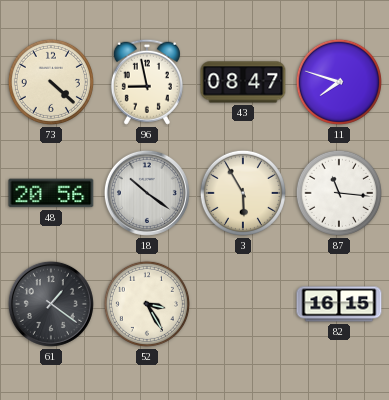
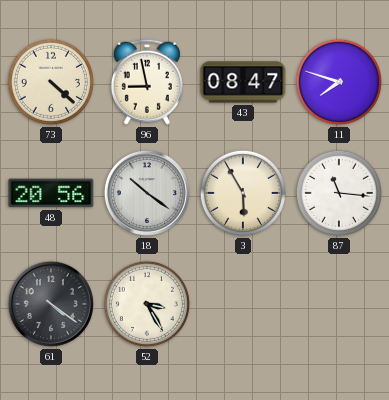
61: 1:21 -> 4:21
82: 16:15 -> none
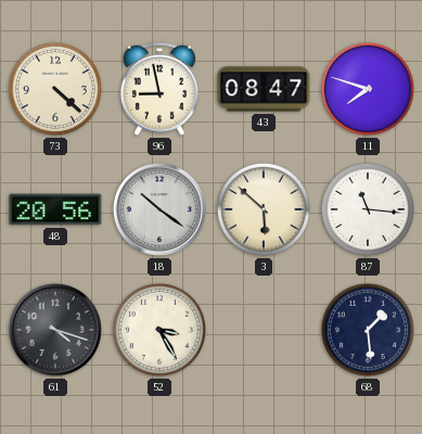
3: 5:55 -> 5:52
61: 4:21 -> 4:18
68: none -> 1:29
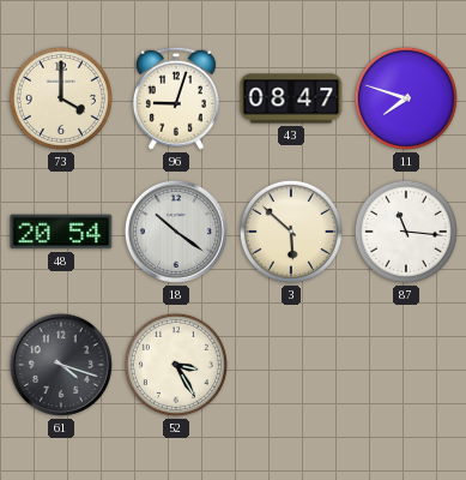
73: 4:22 -> 4:00
96: 8:58 -> 9:03
48: 20:56 -> 20:54
68: 1:29 -> none
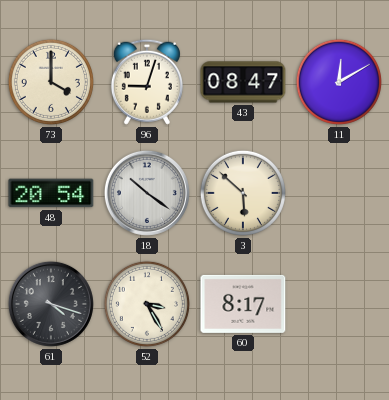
11: 7:48 -> 12:10
87: 11:16 -> none
60: none -> 8:17
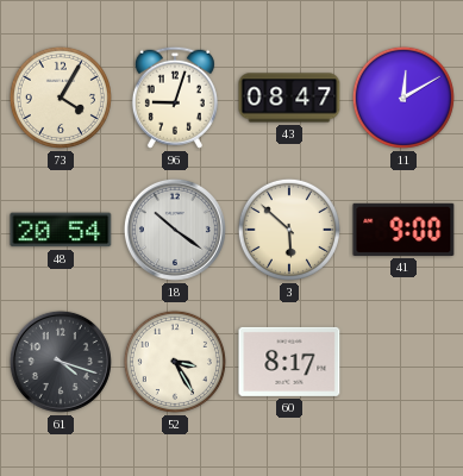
73: 4:00 -> 4:05
41: none -> 9:00
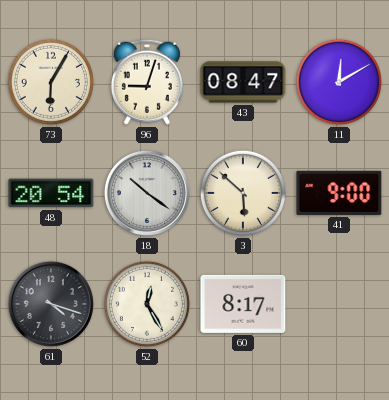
73: 4:05 -> 6:05
52: 3:25 -> 12:25
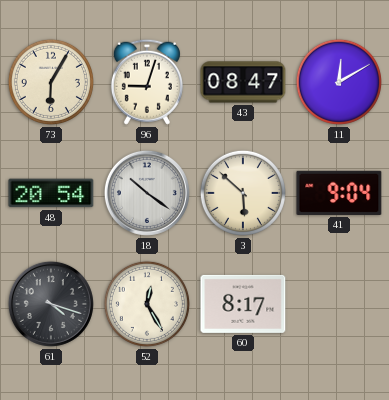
41: 9:00 -> 9:04
